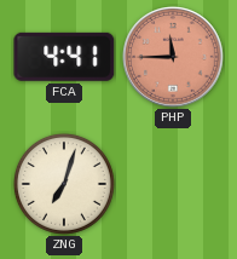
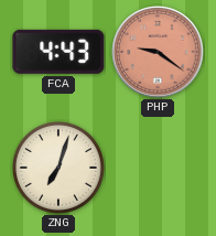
FCA: 4:41 -> 4:43
PHP: 11:45 -> 9:21
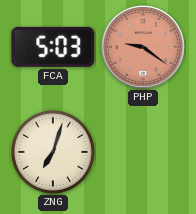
FCA: 4:43 -> 5:03
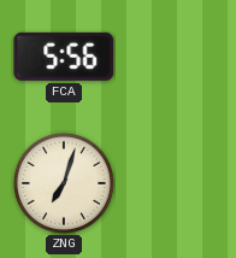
FCA: 5:03 -> 5:56
PHP: 9:21 -> none
